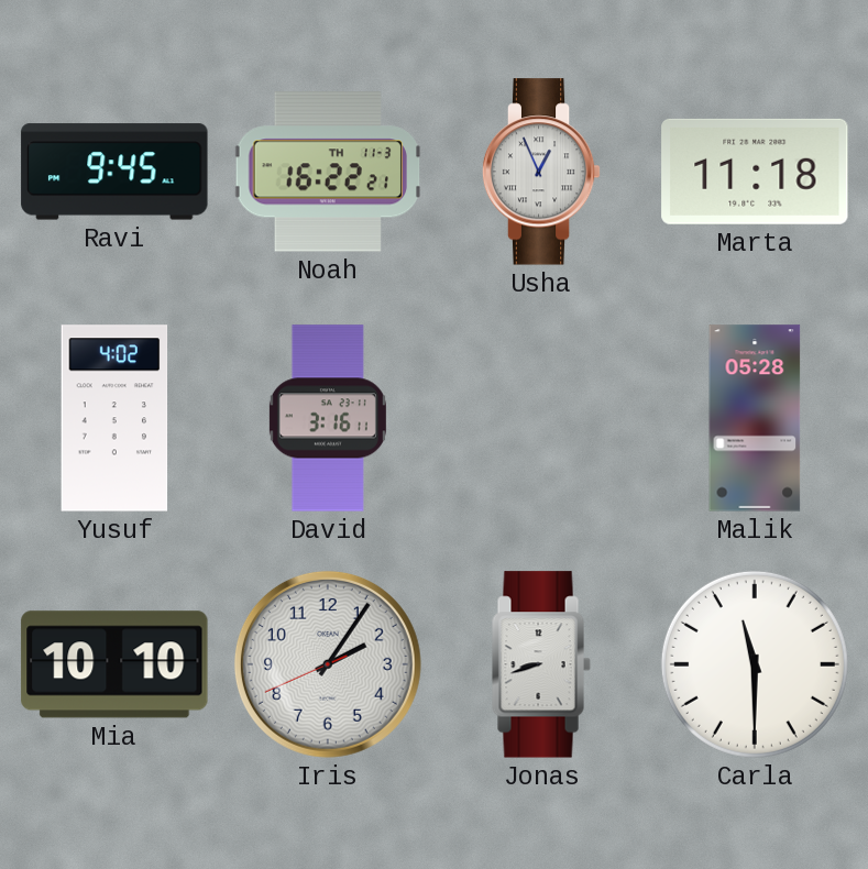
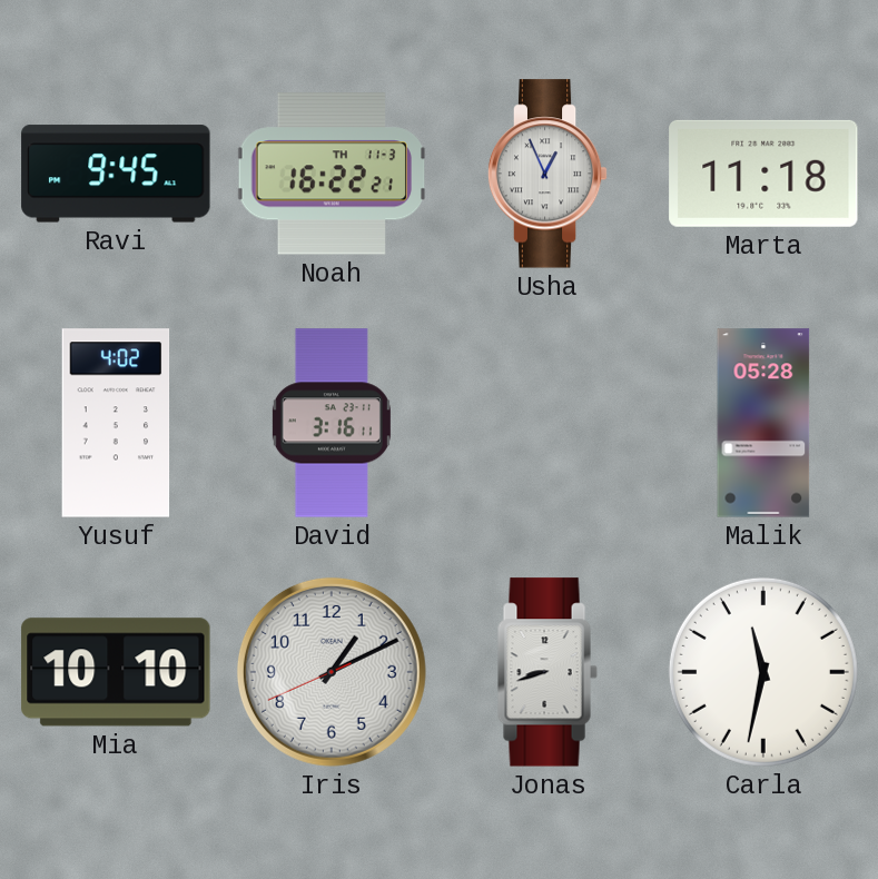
Iris: 2:05 -> 1:10
Carla: 11:30 -> 11:32
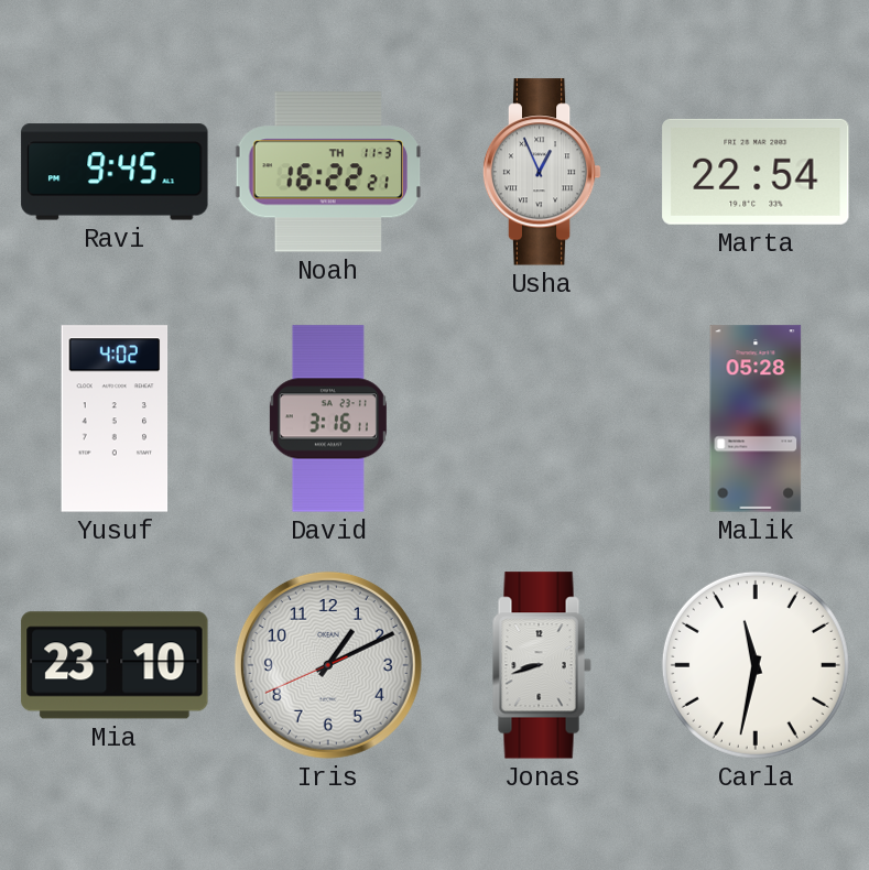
Marta: 11:18 -> 22:54
Mia: 10:10 -> 23:10
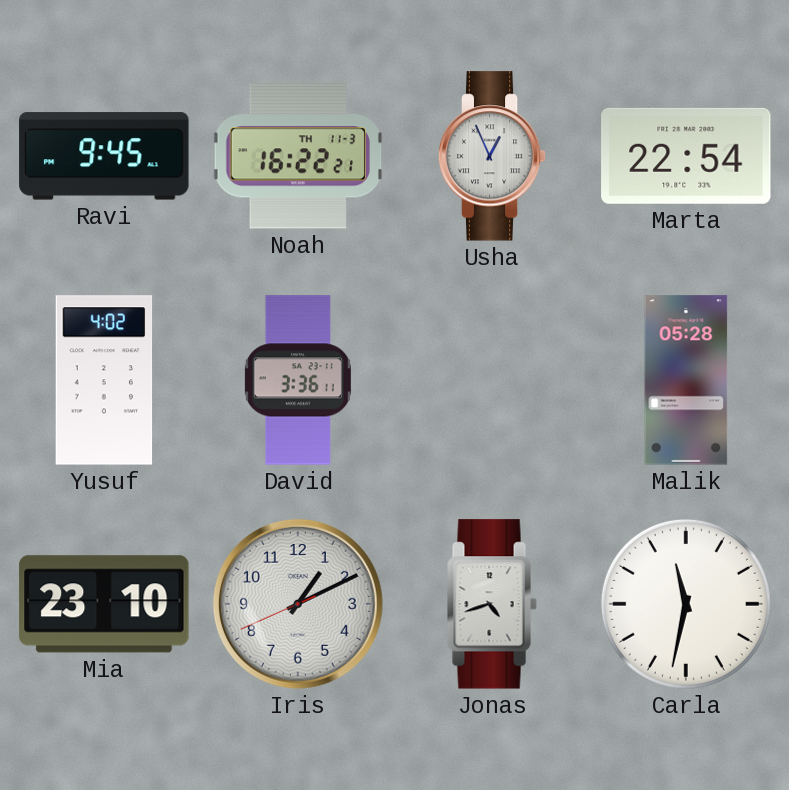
David: 3:16 -> 3:36
Jonas: 8:42 -> 4:42
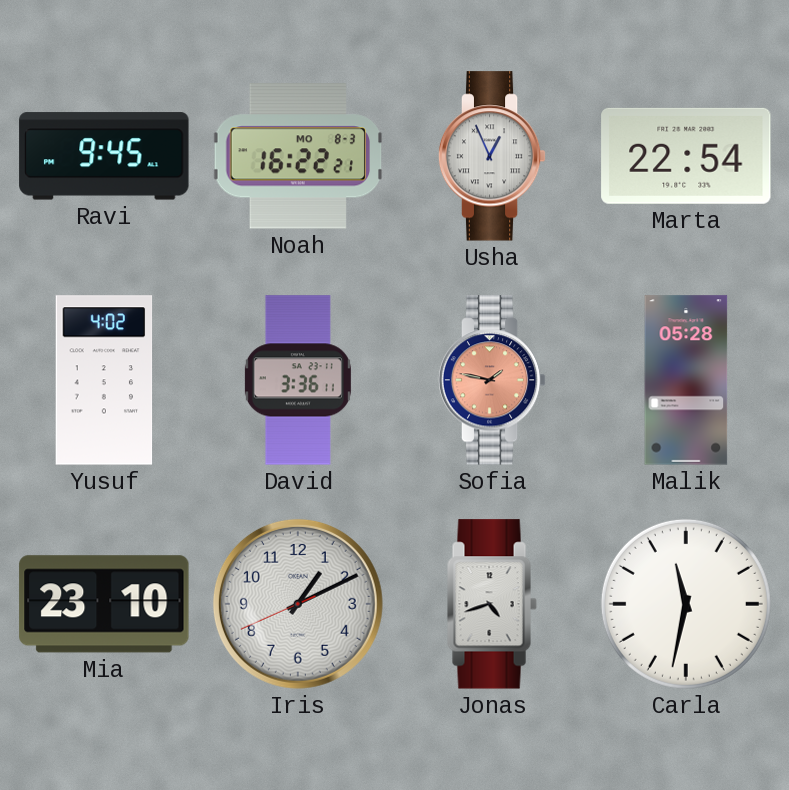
Noah date: TH 11-3 -> MO 8-3
Sofia: none -> 1:47
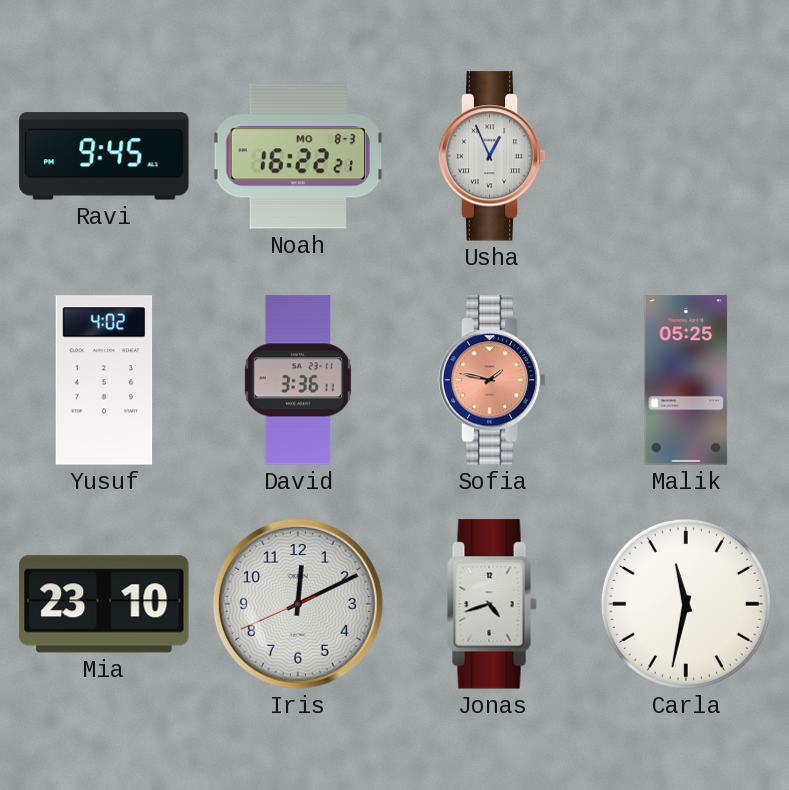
Marta: 22:54 -> none
Malik: 05:28 -> 05:25
Iris: 1:10 -> 12:10
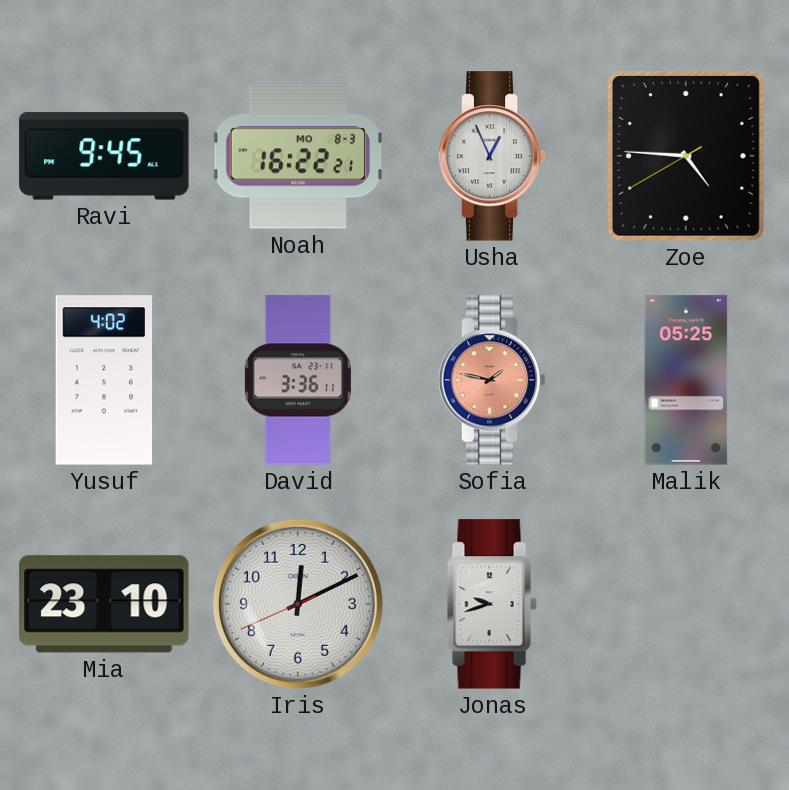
Zoe: none -> 4:45
Jonas: 4:42 -> 9:42
Carla: 11:32 -> none
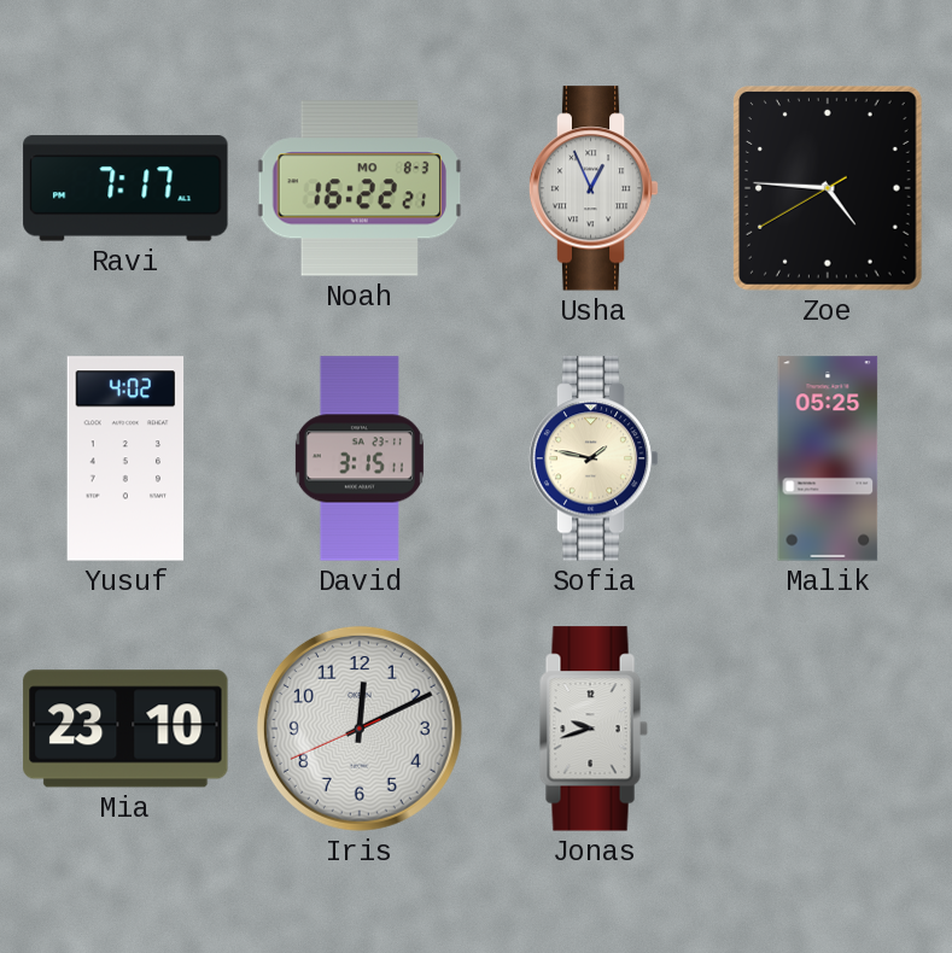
Ravi: 9:45 -> 7:17
David: 3:36 -> 3:15
Sofia dial: salmon -> cream
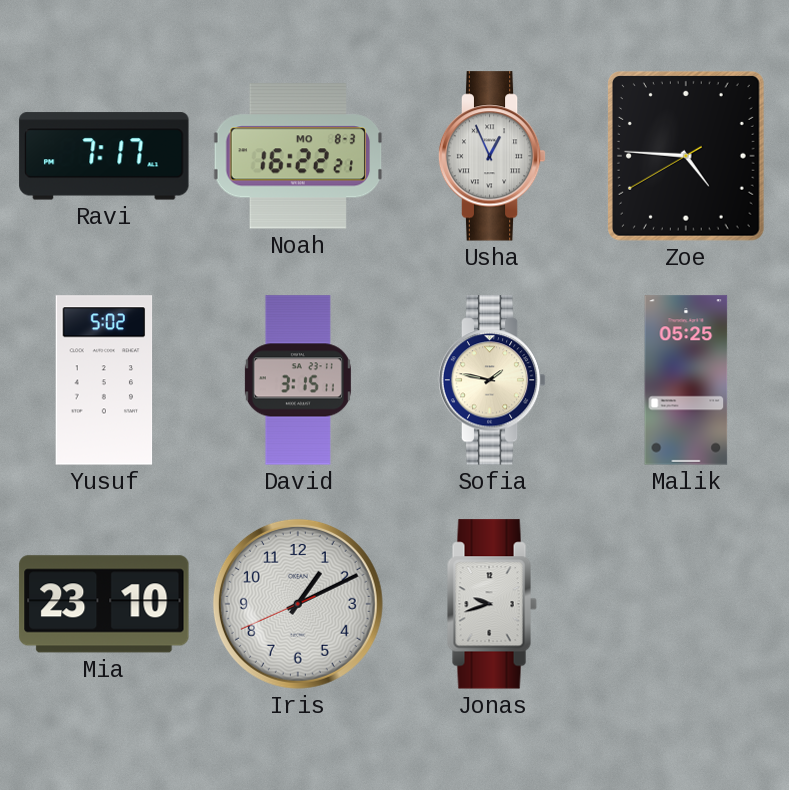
Yusuf: 4:02 -> 5:02
Iris: 12:10 -> 1:10
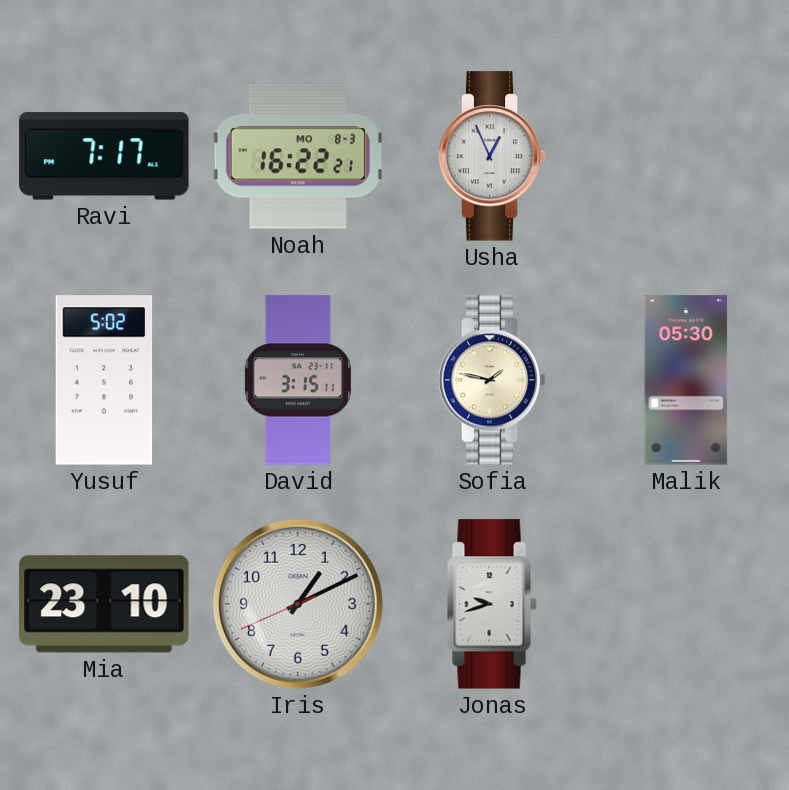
Zoe: 4:45 -> none
Malik: 05:25 -> 05:30
